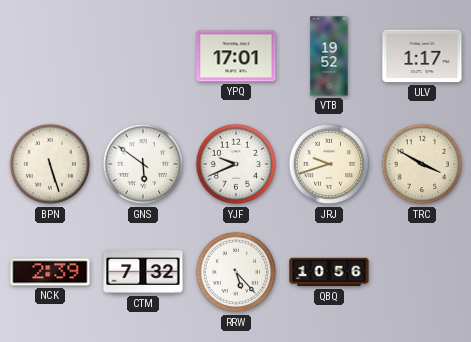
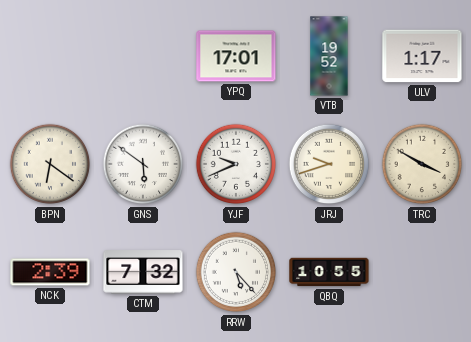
BPN: 5:27 -> 6:21
QBQ: 10:56 -> 10:55
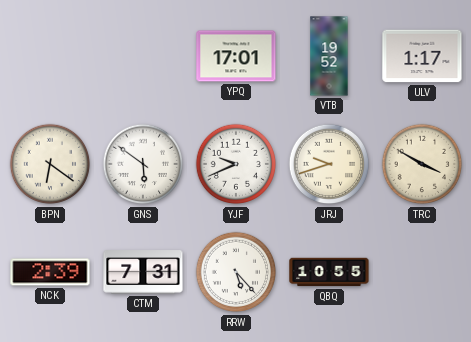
CTM: 7:32 -> 7:31
